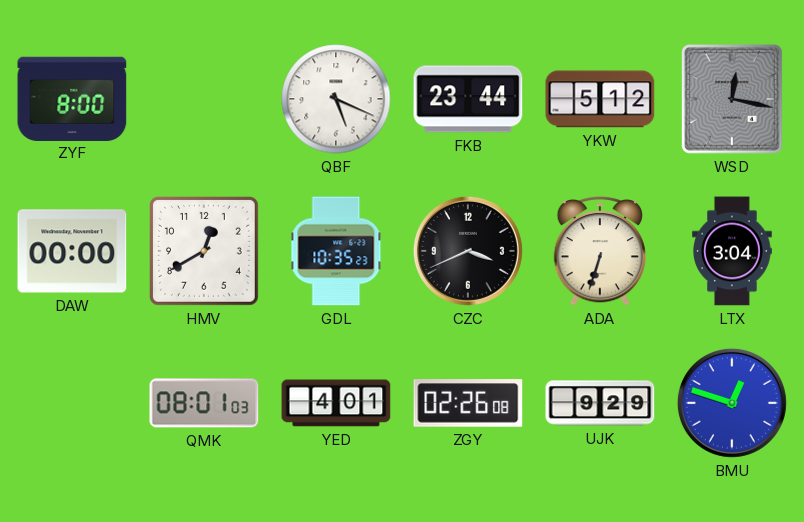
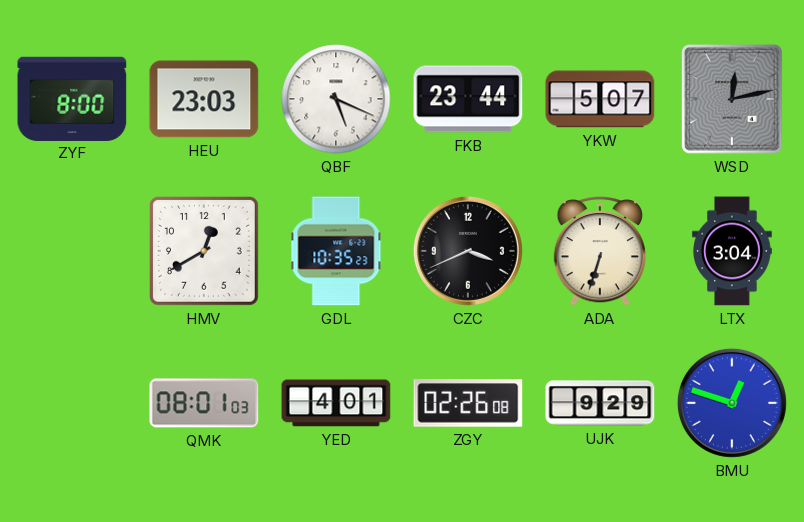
HEU: none -> 23:03
YKW: 5:12 -> 5:07
WSD: 12:17 -> 12:13
DAW: 00:00 -> none
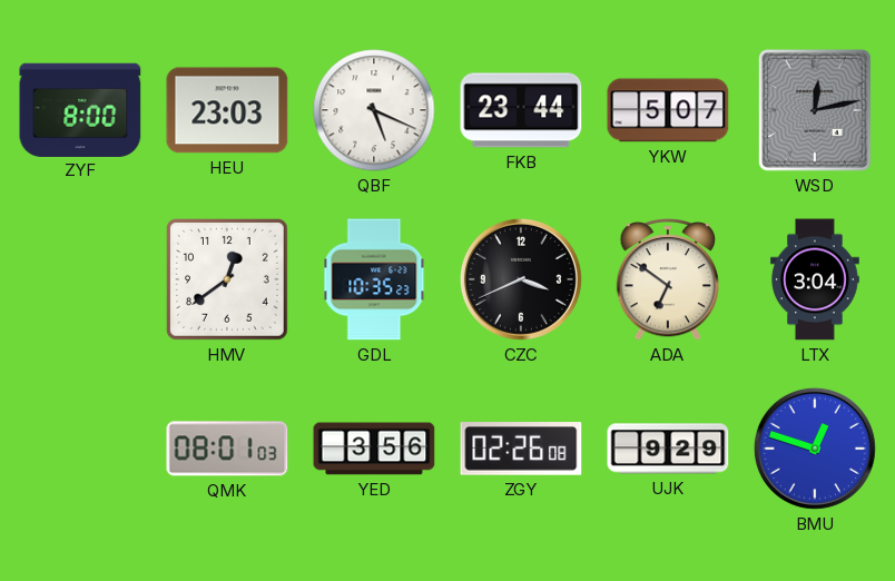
HMV: 12:40 -> 12:39
ADA: 6:33 -> 6:51
YED: 4:01 -> 3:56
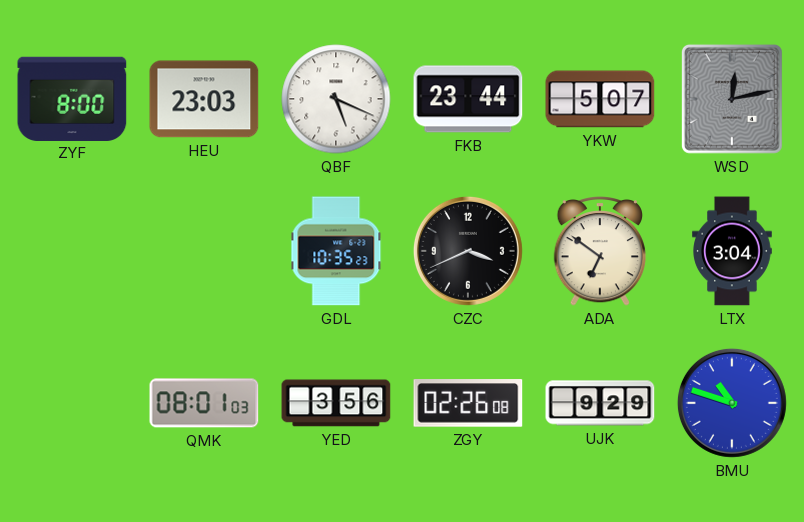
HMV: 12:39 -> none
BMU: 12:48 -> 10:48
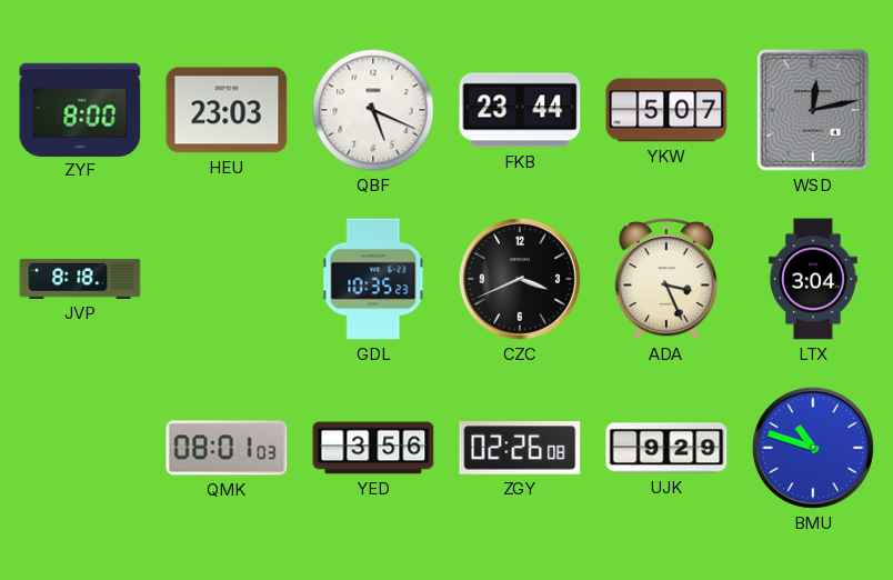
JVP: none -> 8:18
ADA: 6:51 -> 3:26
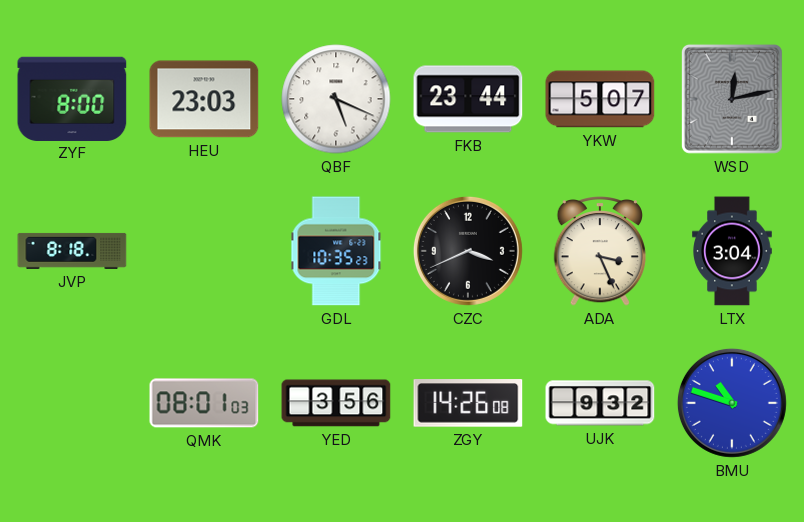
ZGY: 02:26 -> 14:26
UJK: 9:29 -> 9:32
